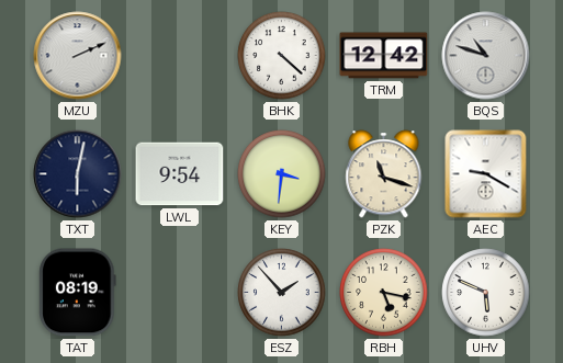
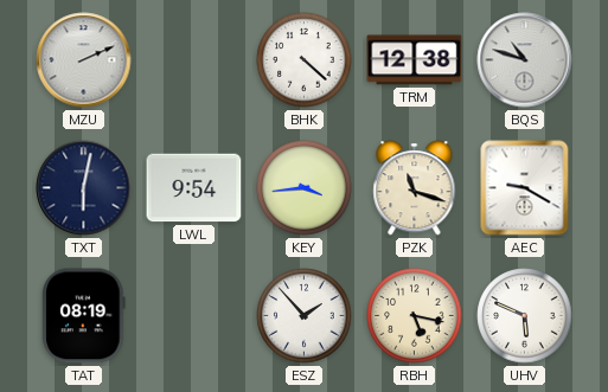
TRM: 12:42 -> 12:38
KEY: 3:31 -> 3:44
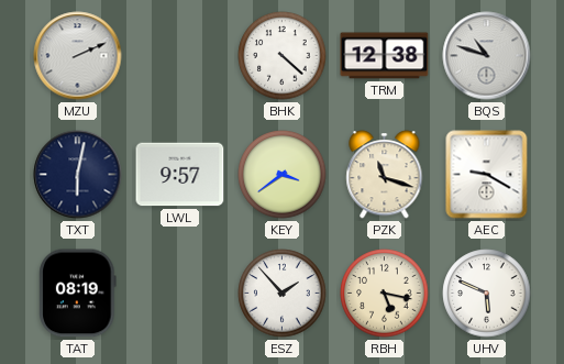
LWL: 9:54 -> 9:57
KEY: 3:44 -> 3:39
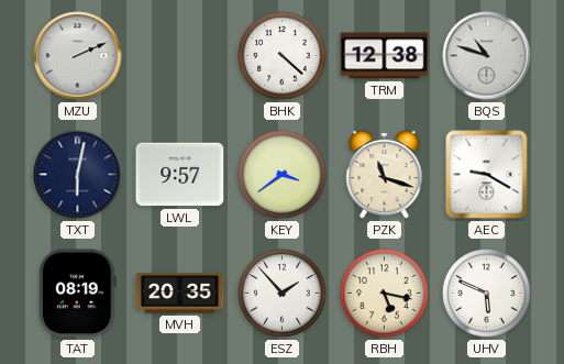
MVH: none -> 20:35
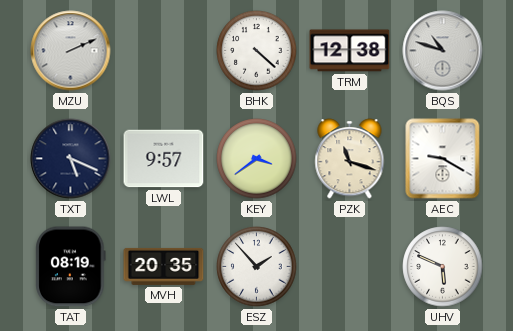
TXT: 6:02 -> 5:19
RBH: 5:17 -> none
